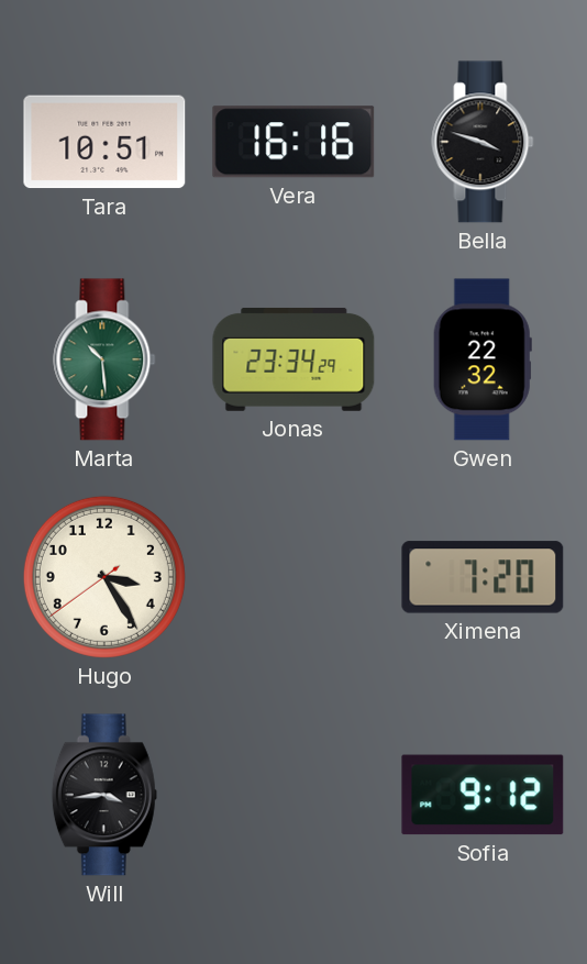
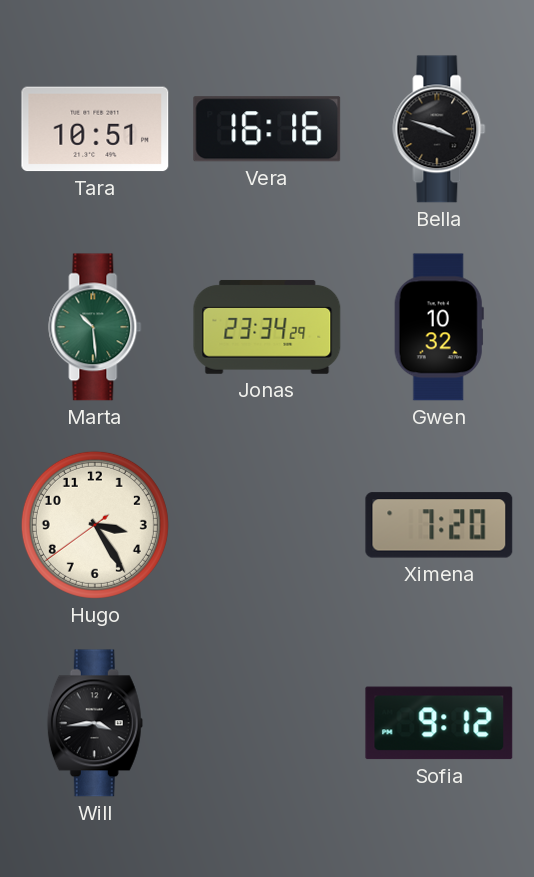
Gwen: 22:32 -> 10:32
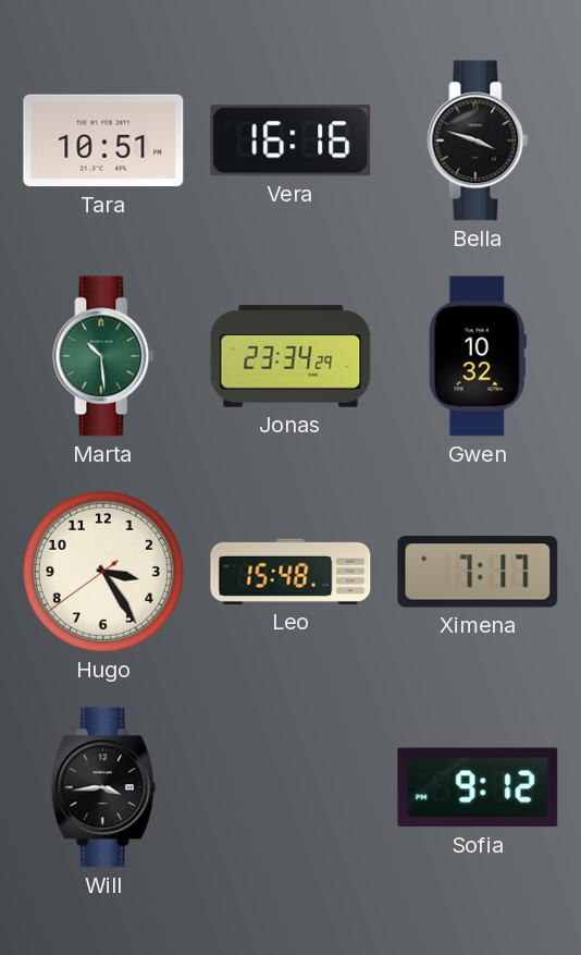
Leo: none -> 15:48
Ximena: 7:20 -> 7:17
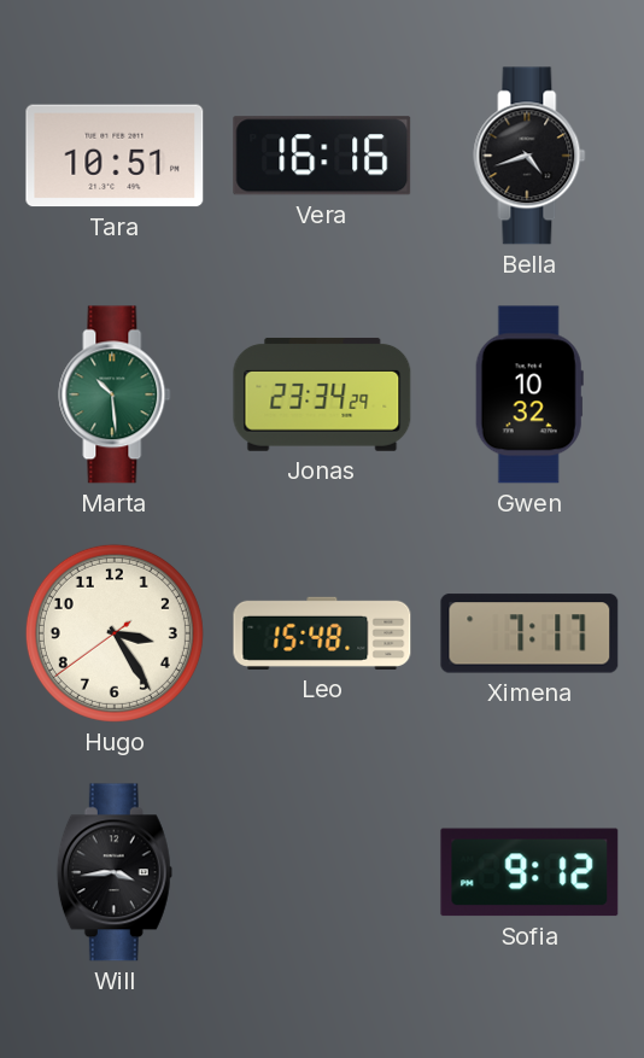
Bella: 3:48 -> 4:42
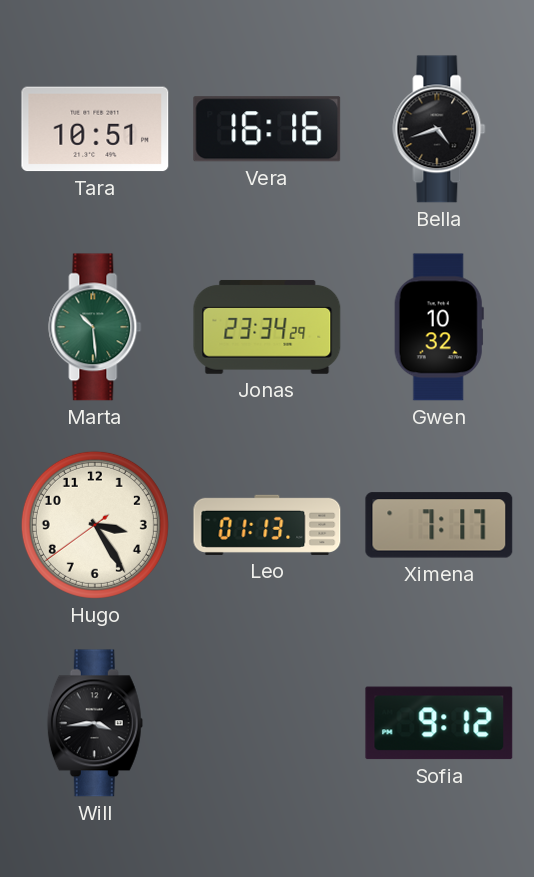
Leo: 15:48 -> 01:13
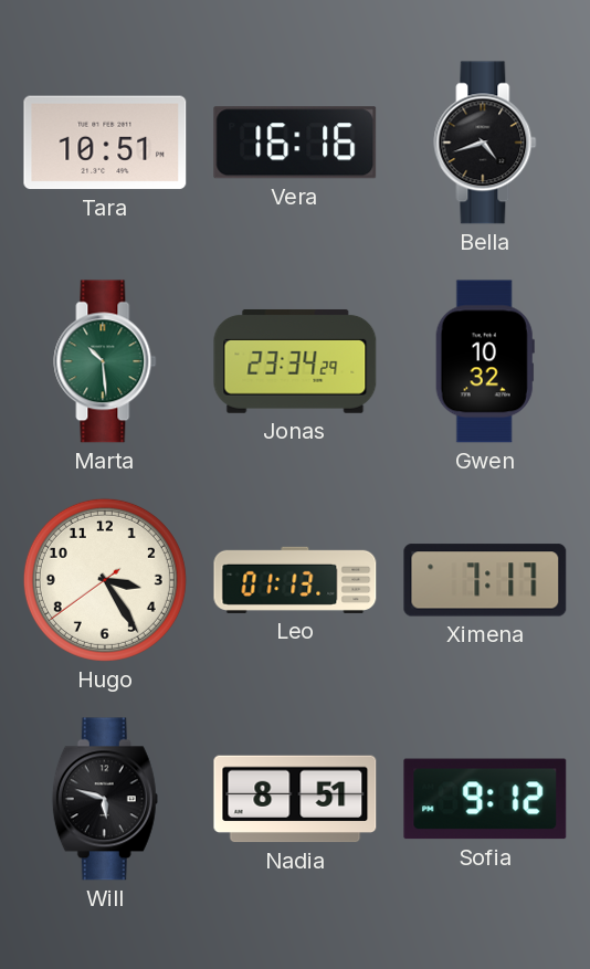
Will: 3:44 -> 5:48
Nadia: none -> 8:51
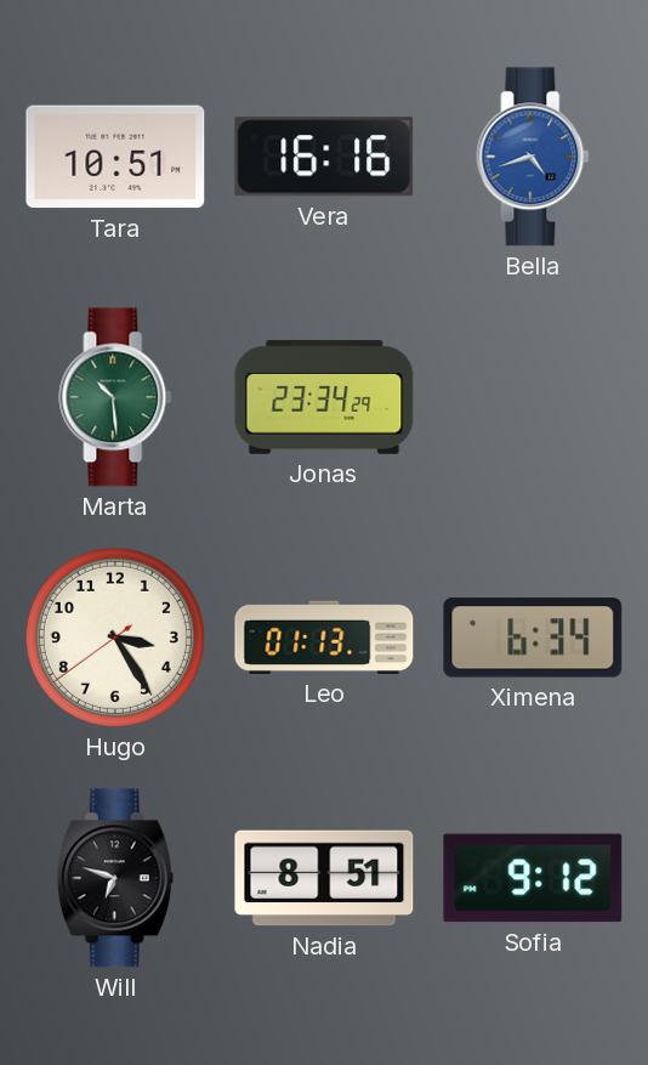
Bella dial: black -> blue
Gwen: 10:32 -> none
Ximena: 7:17 -> 6:34
Will: 5:48 -> 6:48
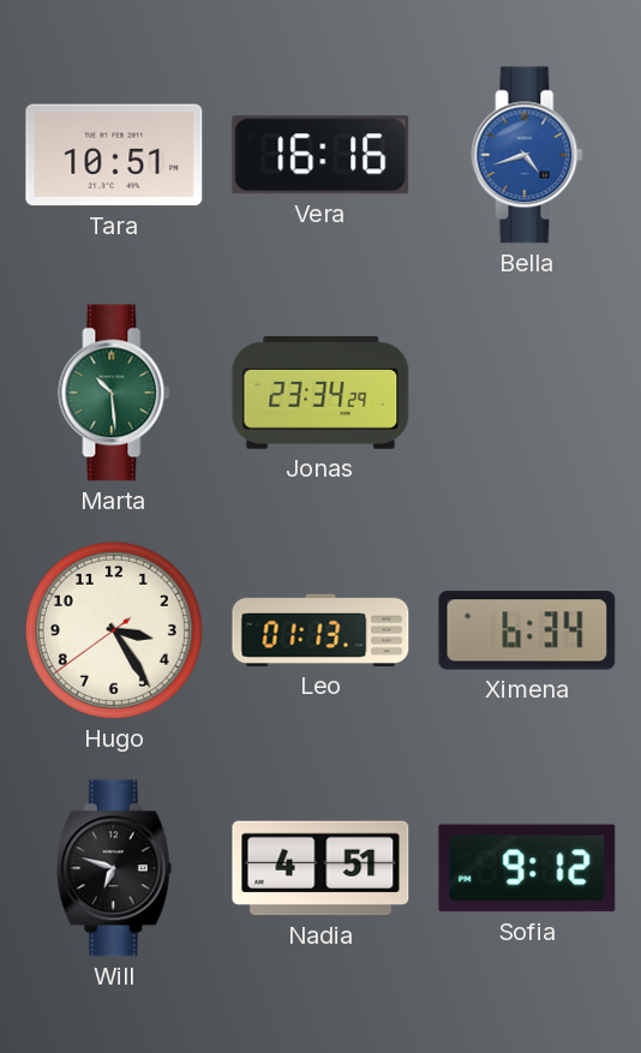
Nadia: 8:51 -> 4:51
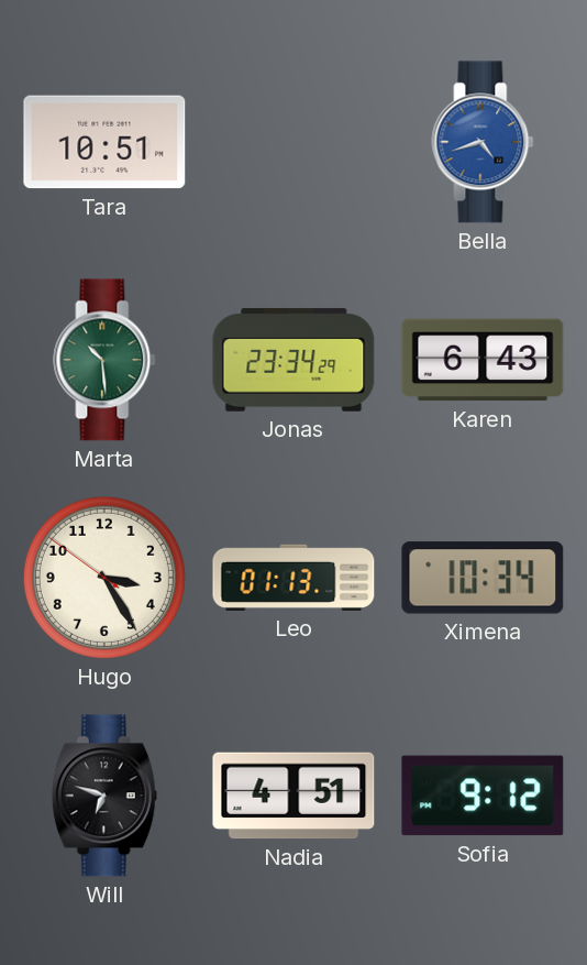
Vera: 16:16 -> none
Karen: none -> 6:43
Hugo: 3:24:39 -> 3:24:51
Ximena: 6:34 -> 10:34
